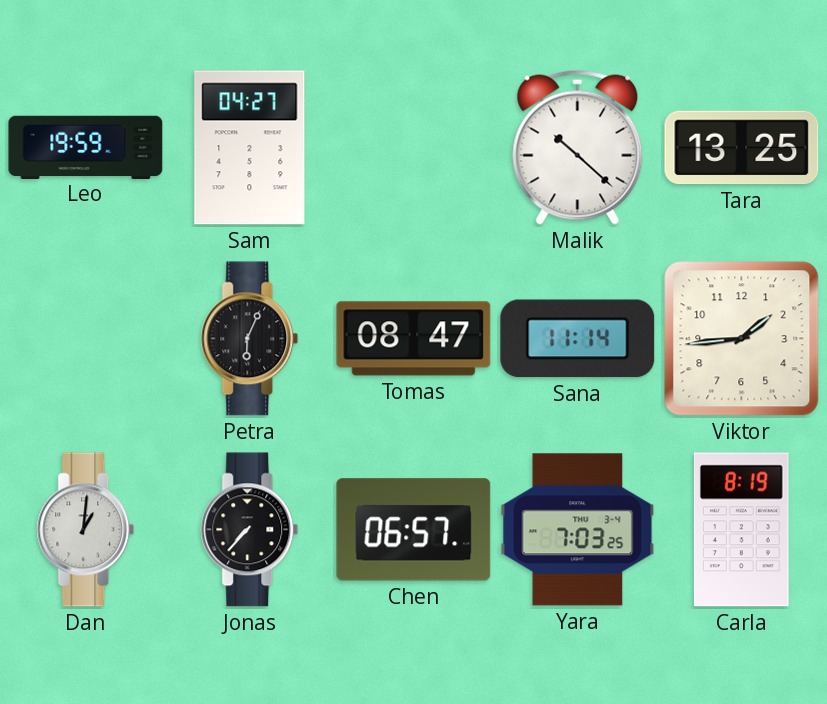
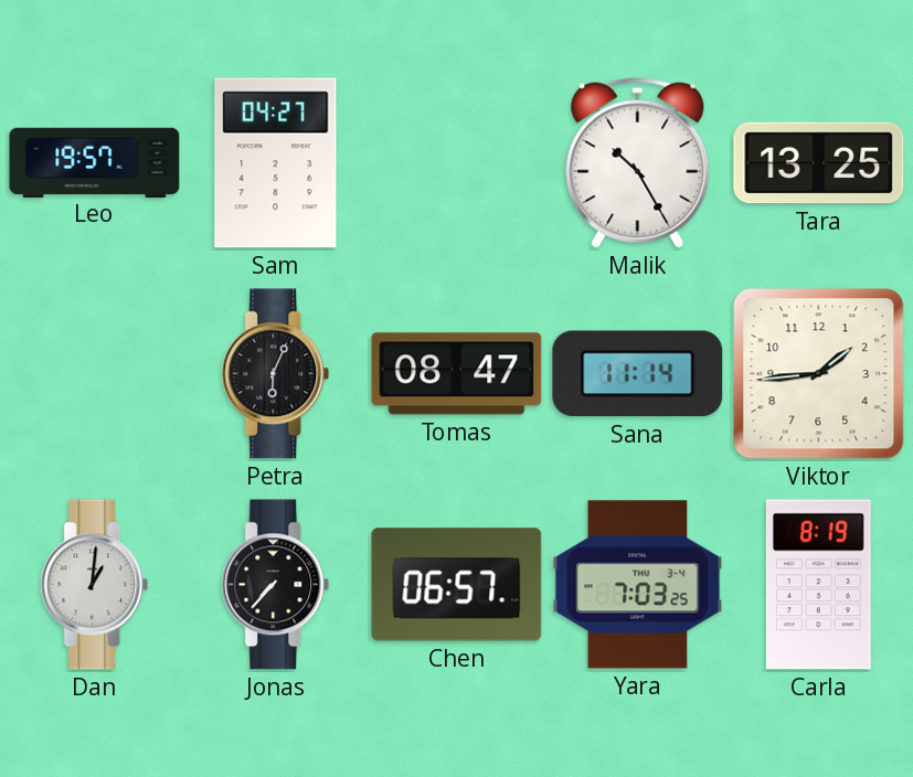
Leo: 19:59 -> 19:57
Malik: 10:22 -> 10:25
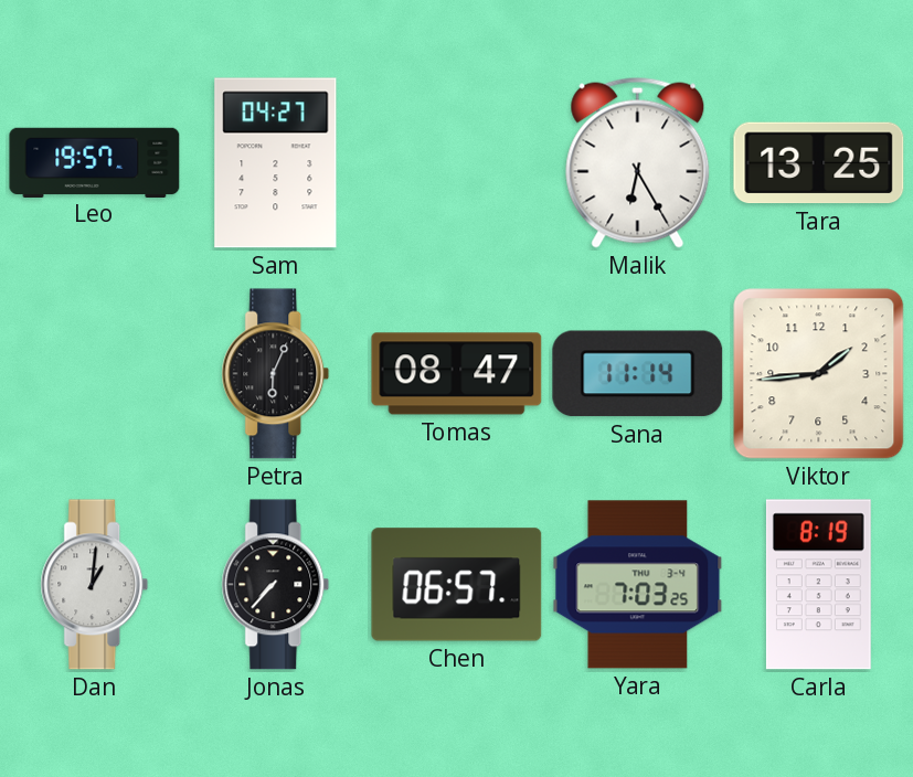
Malik: 10:25 -> 6:25
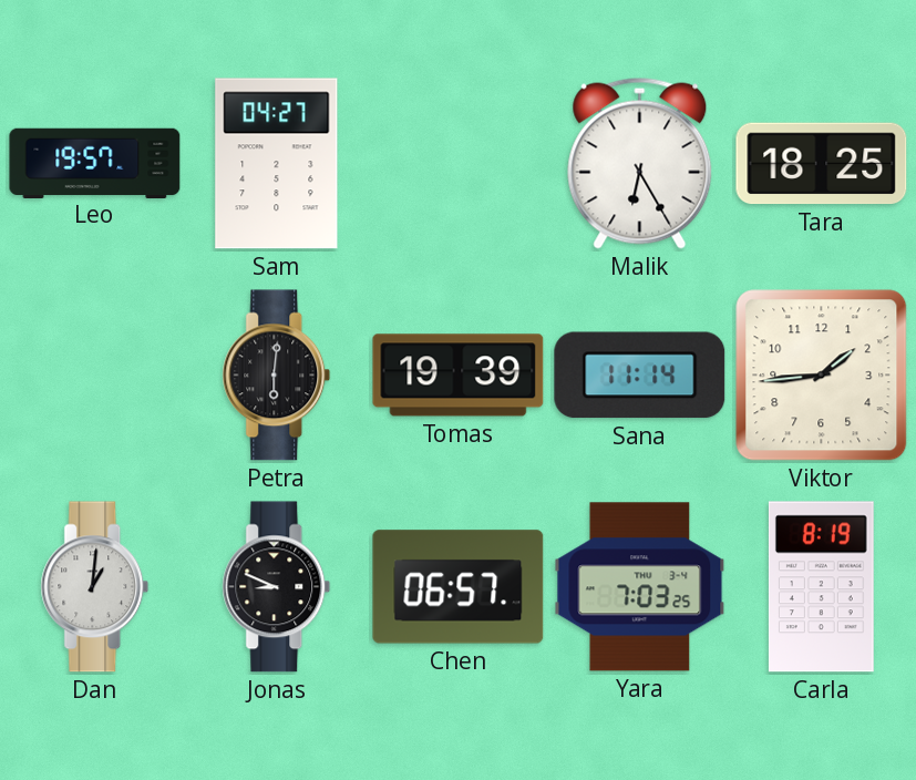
Tara: 13:25 -> 18:25
Petra: 6:04 -> 6:01
Tomas: 08:47 -> 19:39
Jonas: 7:37 -> 8:49
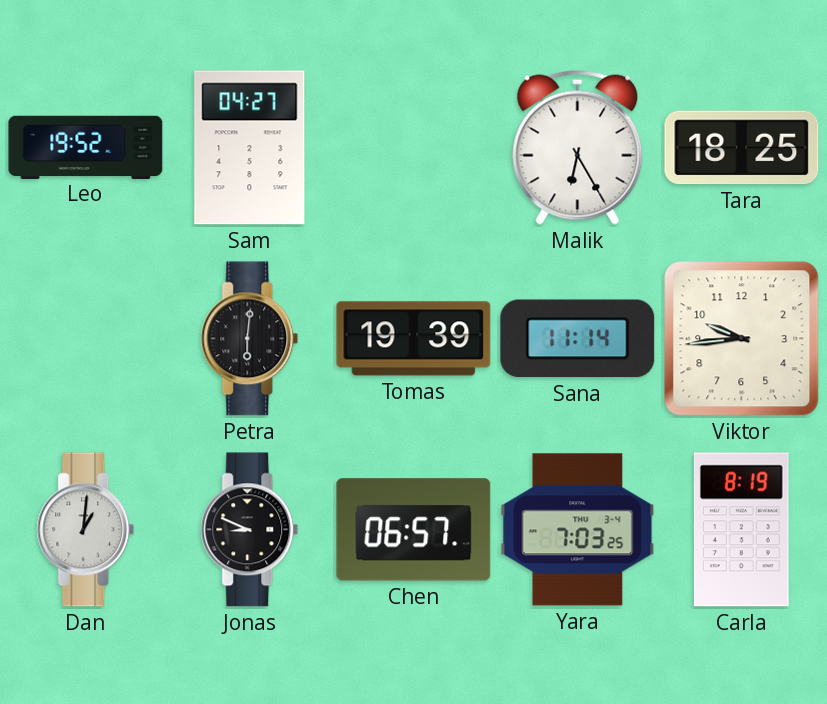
Leo: 19:57 -> 19:52
Viktor: 1:44 -> 9:44
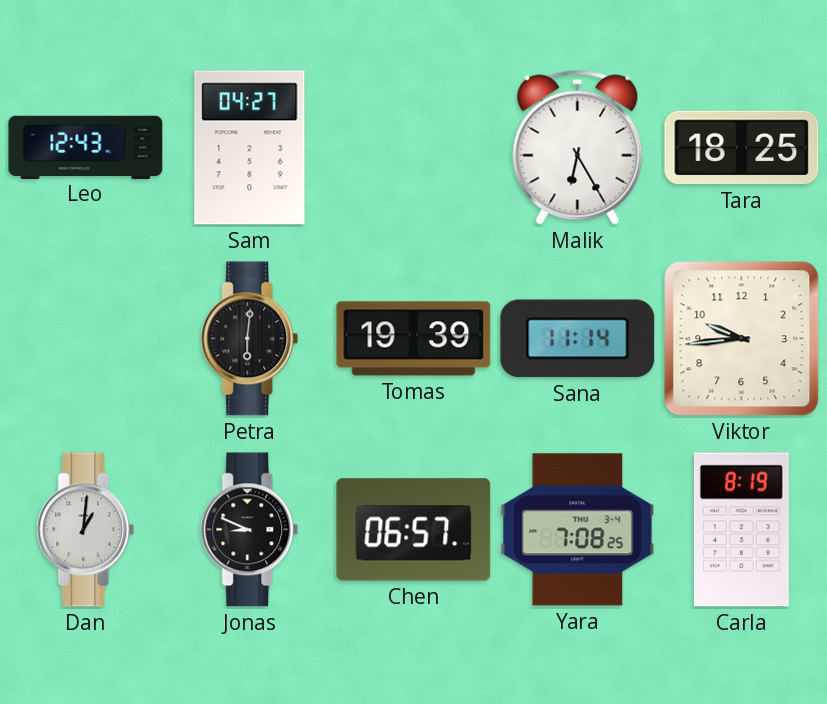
Leo: 19:52 -> 12:43
Yara: 7:03 -> 7:08
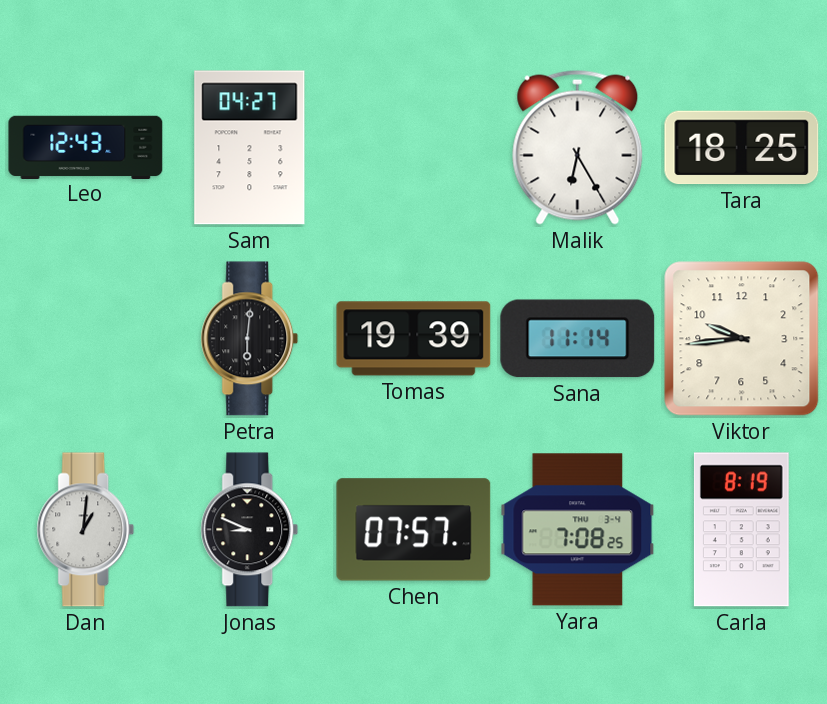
Chen: 06:57 -> 07:57
